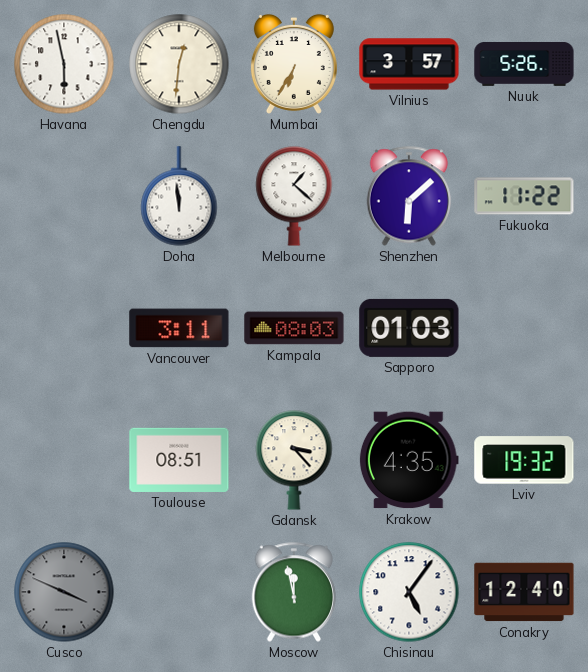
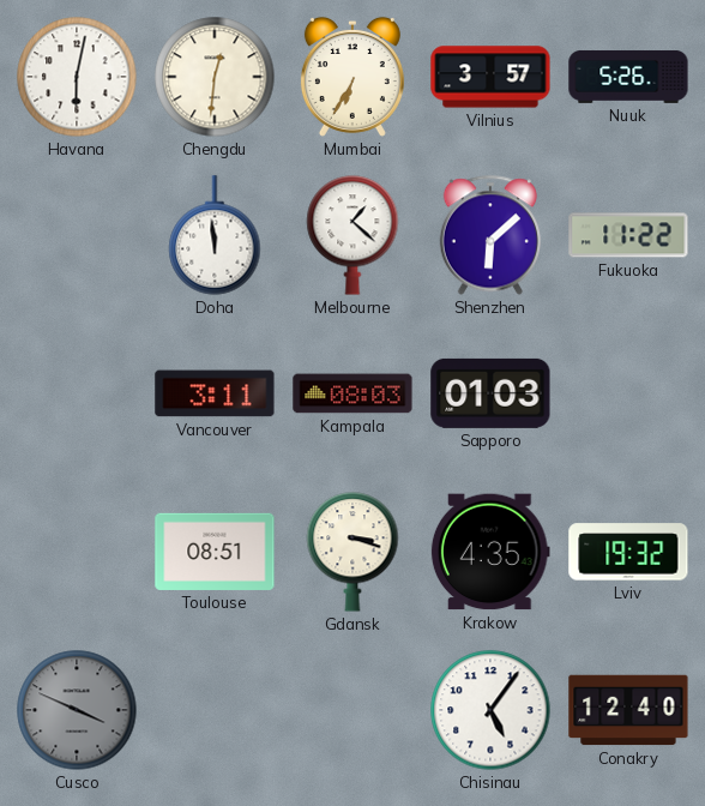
Havana: 5:58 -> 6:02
Gdansk: 3:23 -> 3:18
Moscow: 11:58 -> none
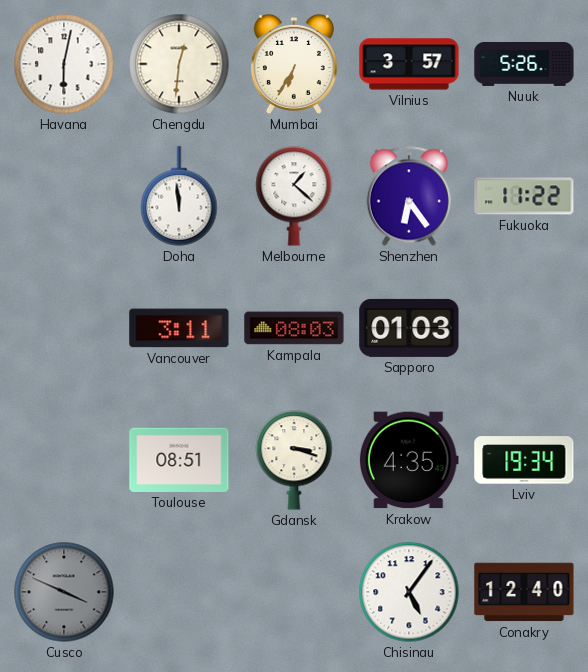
Shenzhen: 6:08 -> 6:24
Lviv: 19:32 -> 19:34
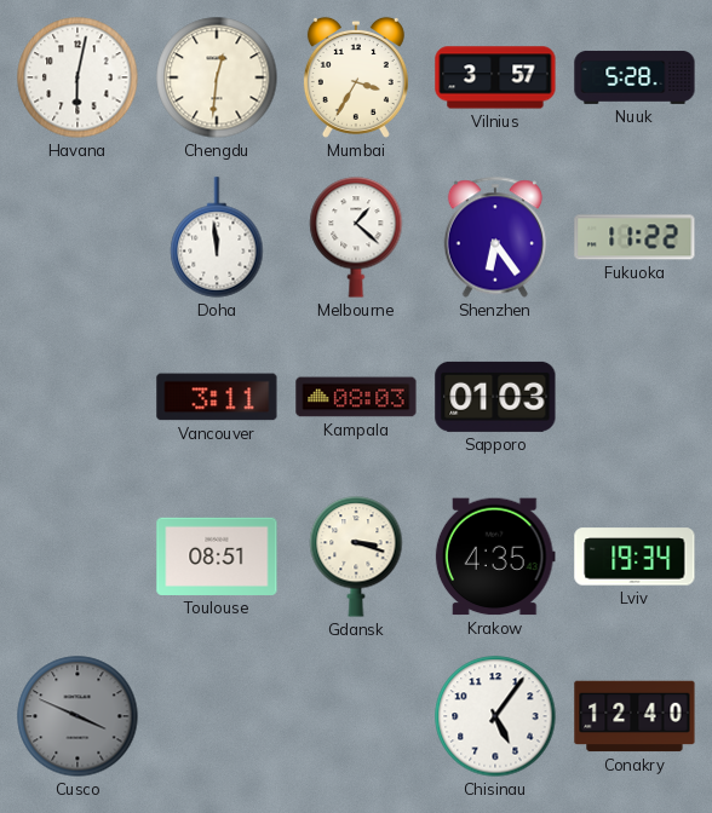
Mumbai: 6:35 -> 3:35
Nuuk: 5:26 -> 5:28
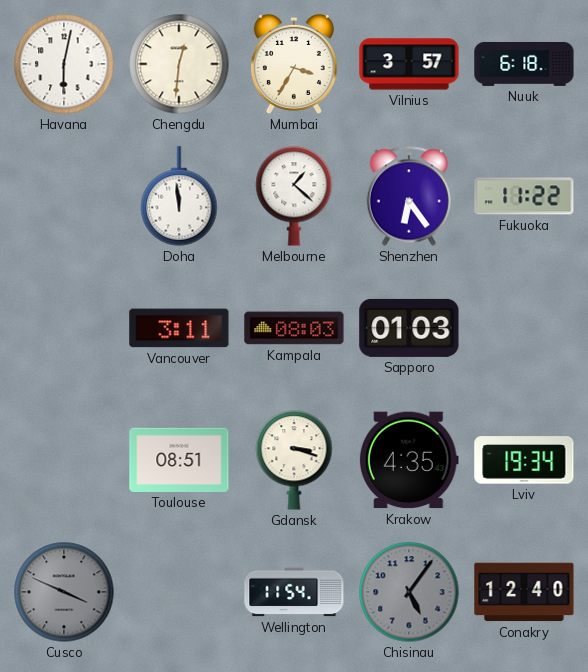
Nuuk: 5:28 -> 6:18
Wellington: none -> 11:54
Chisinau dial: white -> grey
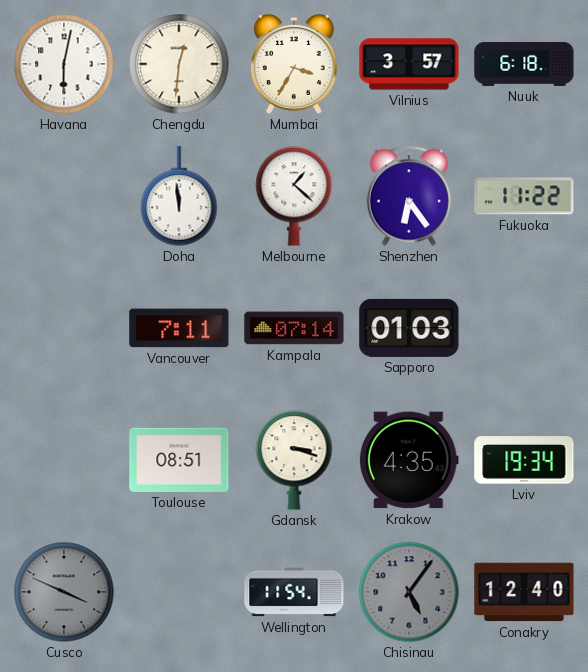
Vancouver: 3:11 -> 7:11
Kampala: 08:03 -> 07:14
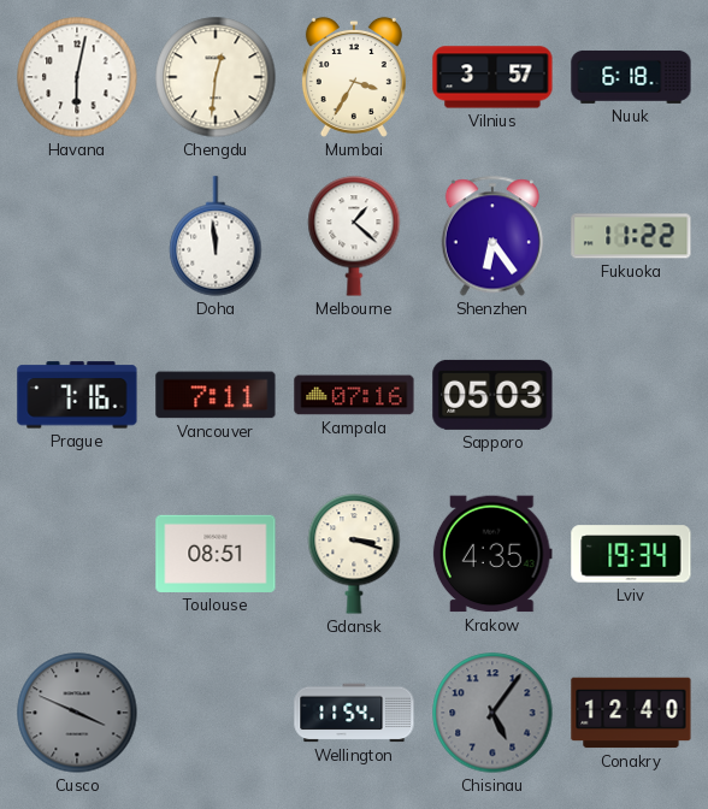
Prague: none -> 7:16
Kampala: 07:14 -> 07:16
Sapporo: 01:03 -> 05:03
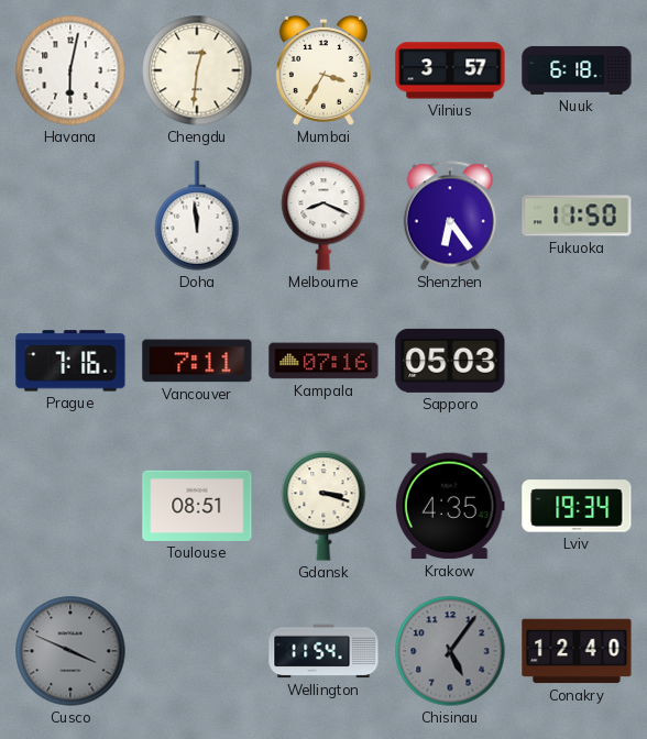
Melbourne: 1:22 -> 8:19
Fukuoka: 11:22 -> 11:50
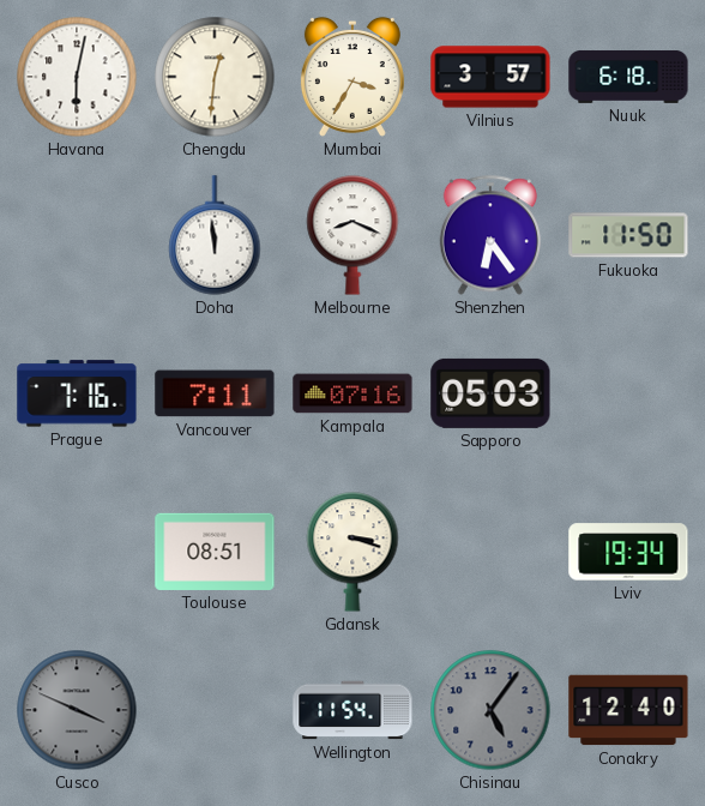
Krakow: 4:35 -> none
